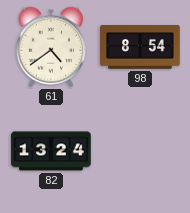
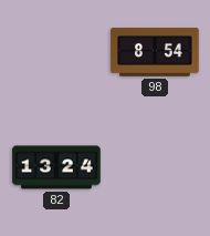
61: 4:39 -> none
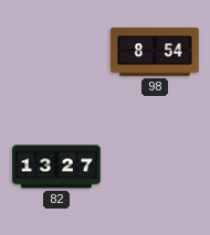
82: 13:24 -> 13:27
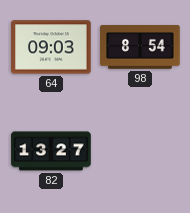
64: none -> 09:03
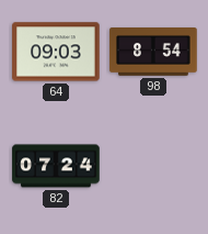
82: 13:27 -> 07:24
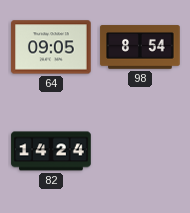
64: 09:03 -> 09:05
82: 07:24 -> 14:24
